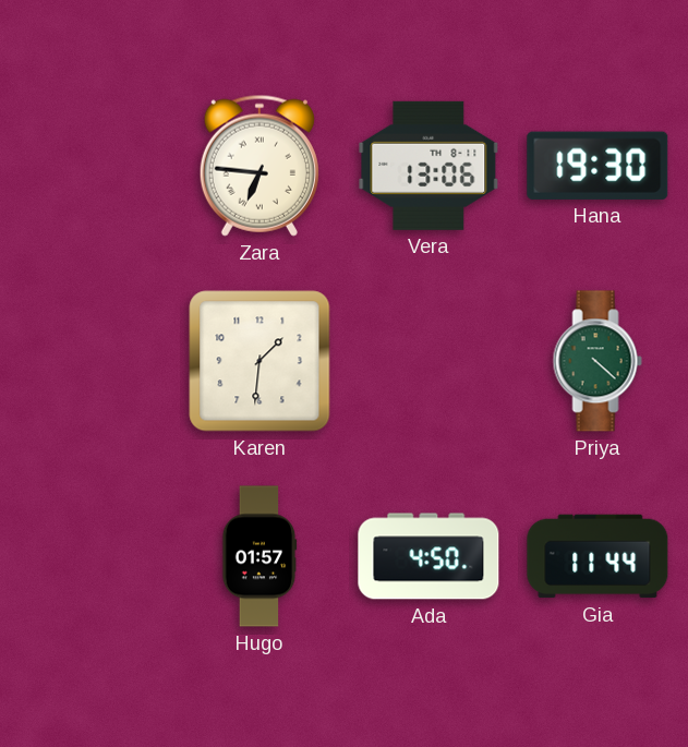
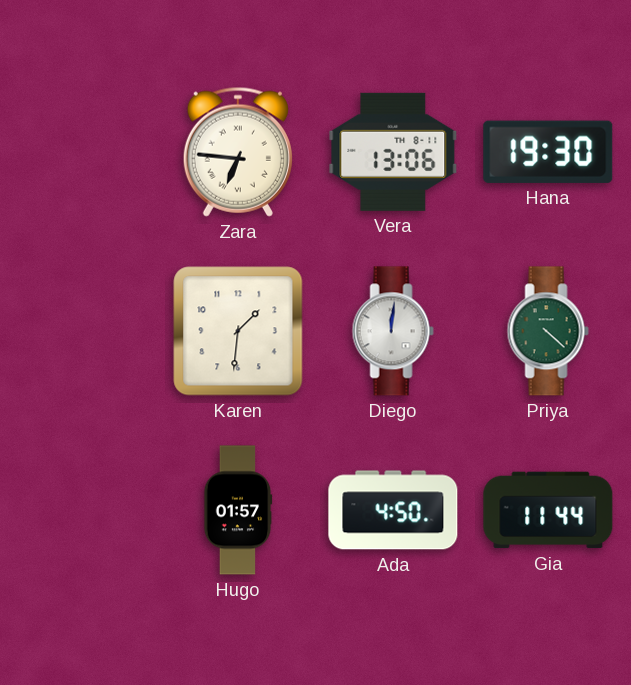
Diego: none -> 12:01
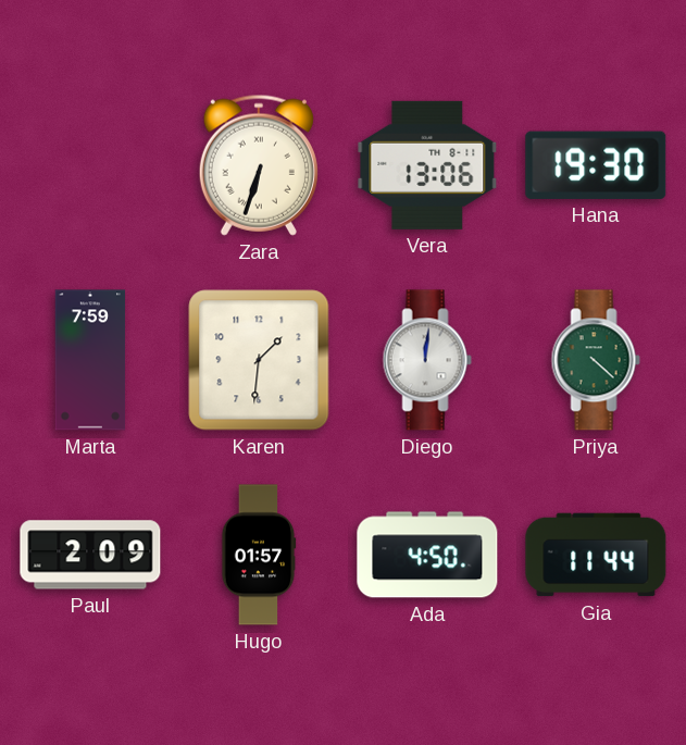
Zara: 6:46 -> 6:33
Marta: none -> 7:59
Paul: none -> 2:09
